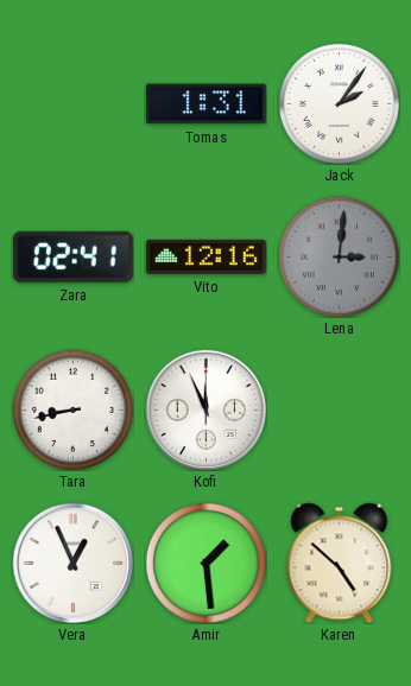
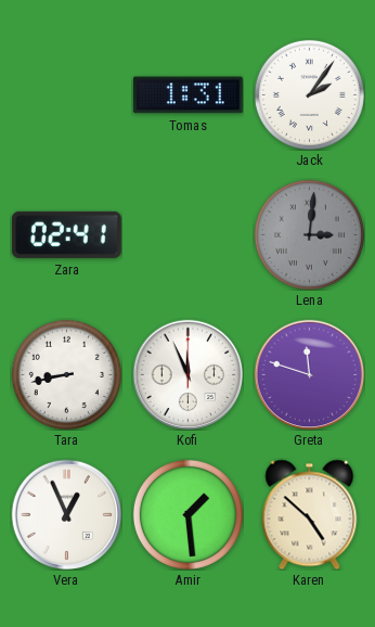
Vito: 12:16 -> none
Greta: none -> 11:48
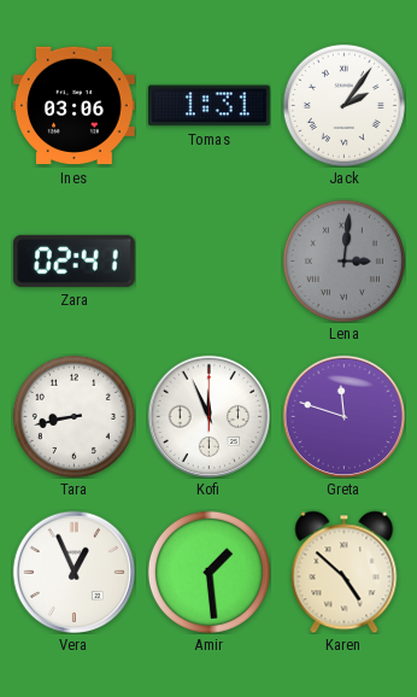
Ines: none -> 03:06
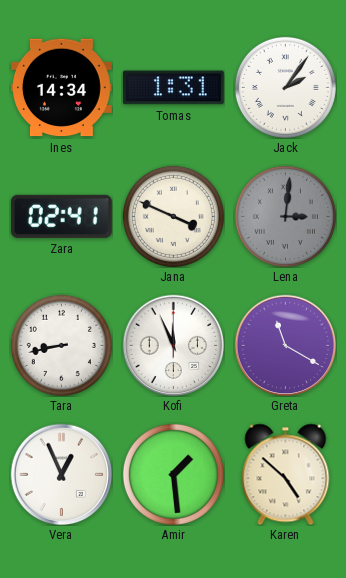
Ines: 03:06 -> 14:34
Jana: none -> 3:49
Greta: 11:48 -> 11:20
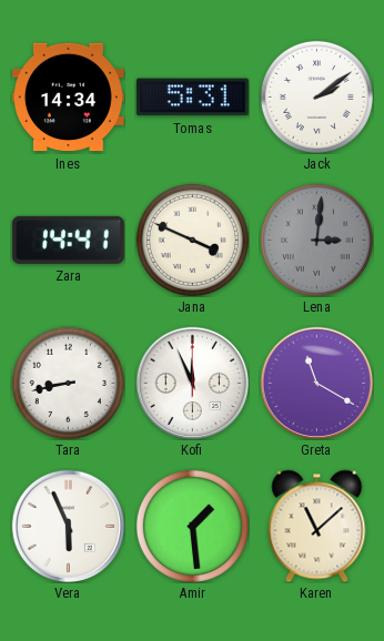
Tomas: 1:31 -> 5:31
Jack: 2:06 -> 2:09
Zara: 02:41 -> 14:41
Vera: 12:56 -> 5:56
Karen: 4:52 -> 11:08
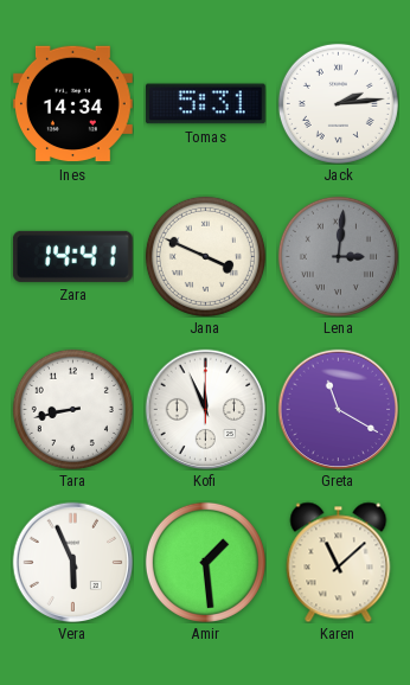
Jack: 2:09 -> 2:14
